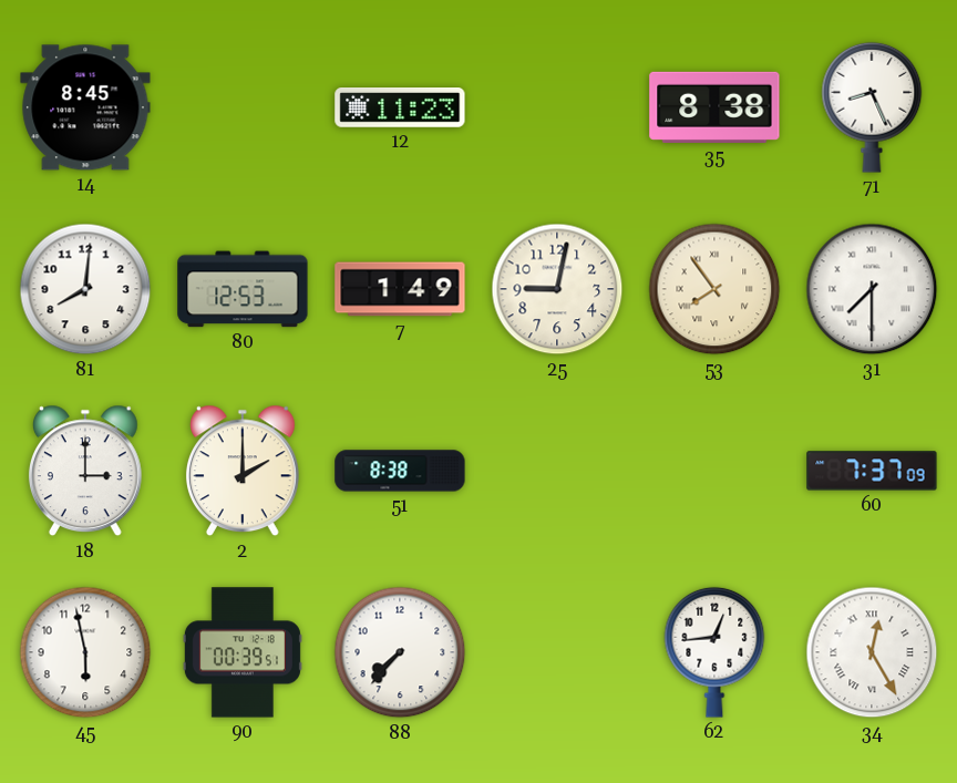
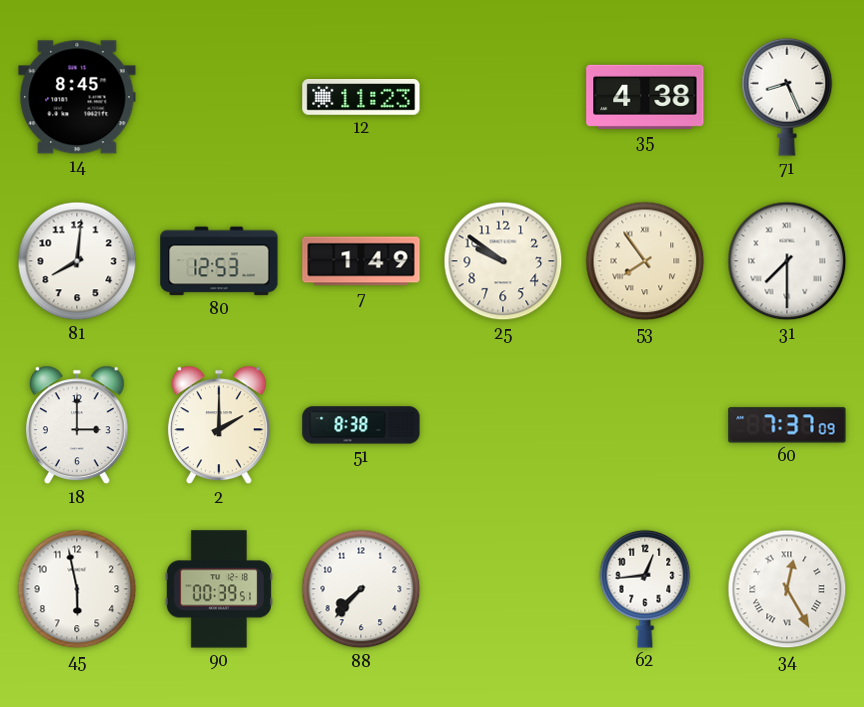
35: 8:38 -> 4:38
25: 9:02 -> 9:51
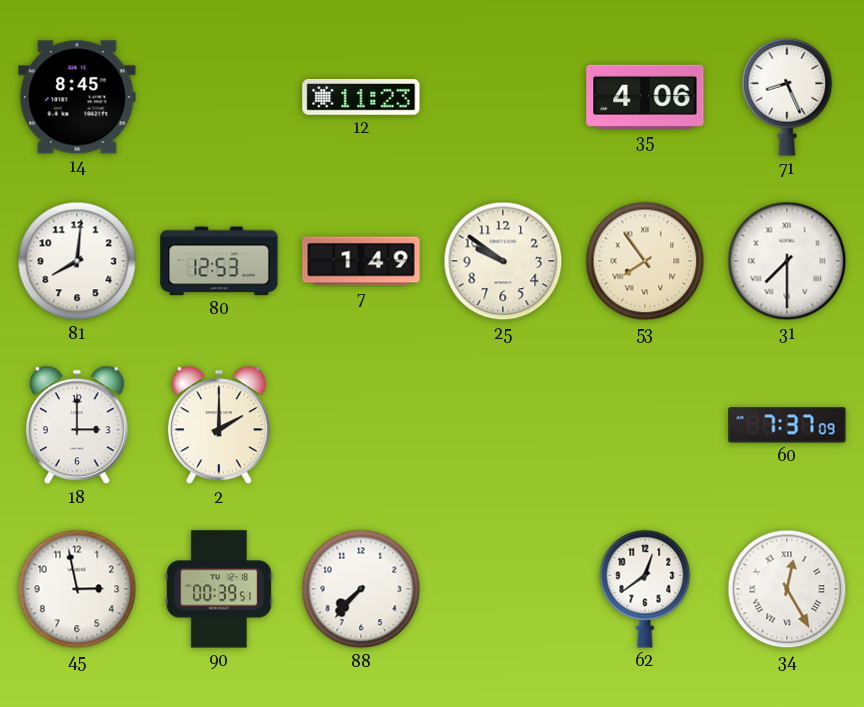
35: 4:38 -> 4:06
51: 8:38 -> none
45: 5:58 -> 2:58
62: 12:44 -> 12:39
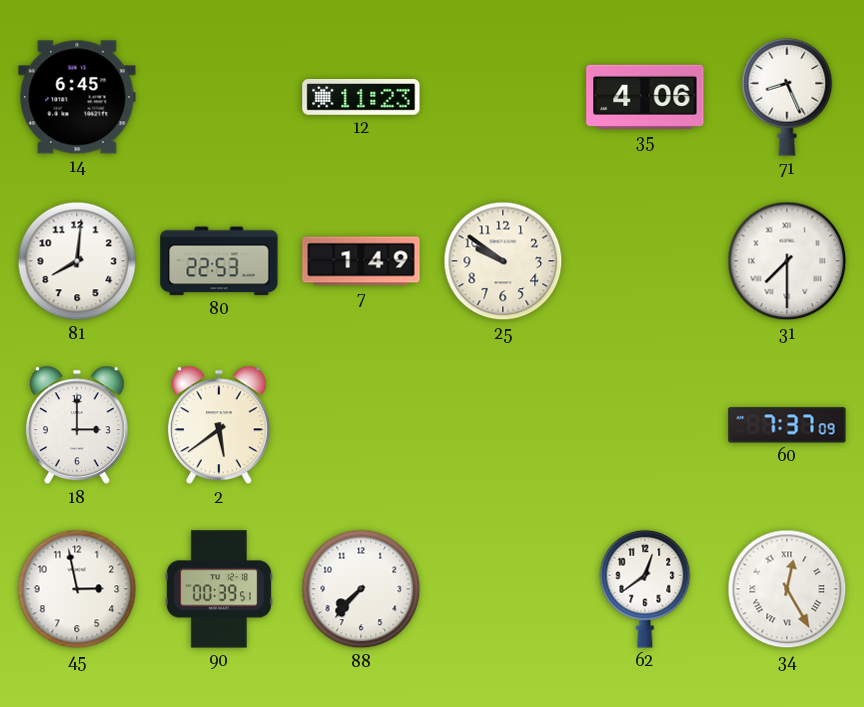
14: 8:45 -> 6:45
80: 12:53 -> 22:53
53: 7:54 -> none
2: 2:00 -> 5:39
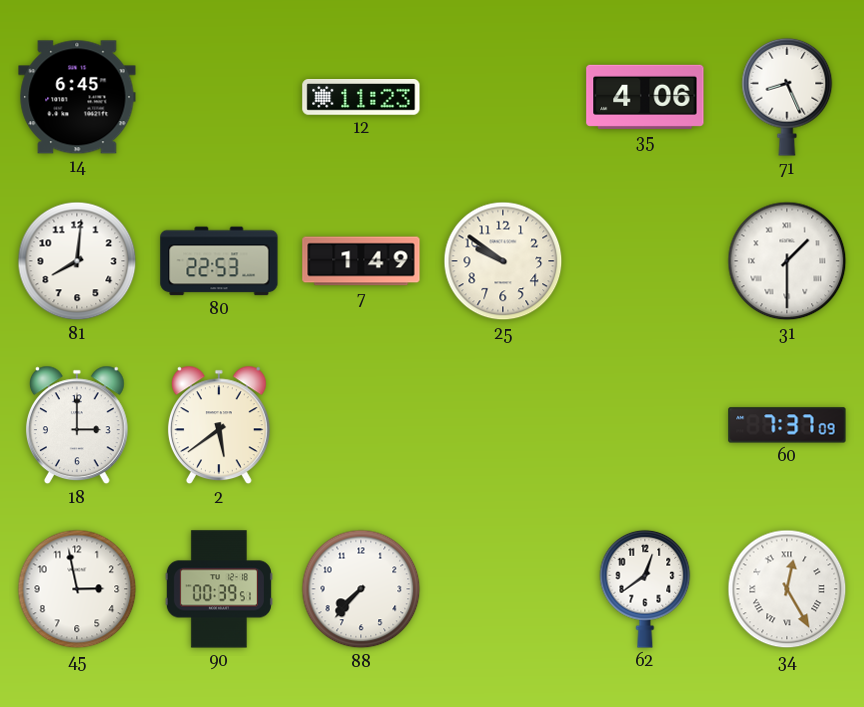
31: 7:30 -> 1:30
